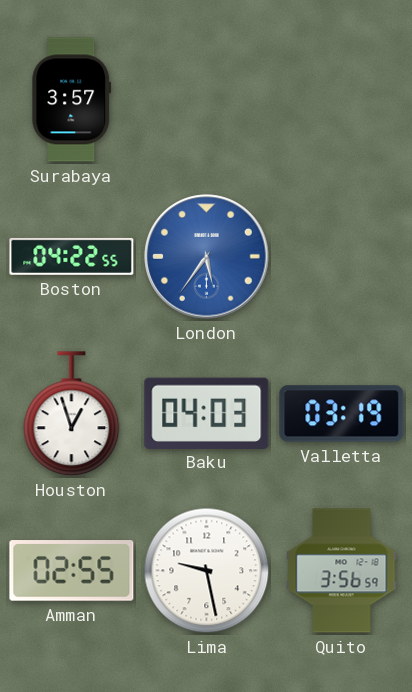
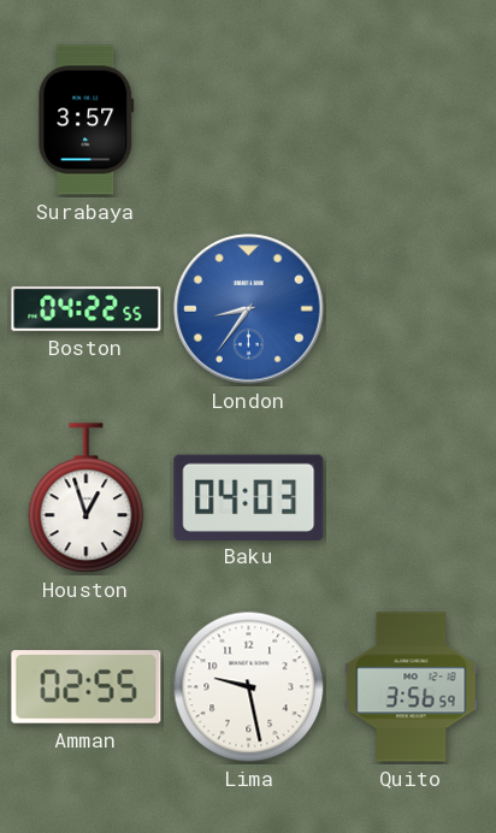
London: 5:36 -> 8:36
Valletta: 03:19 -> none
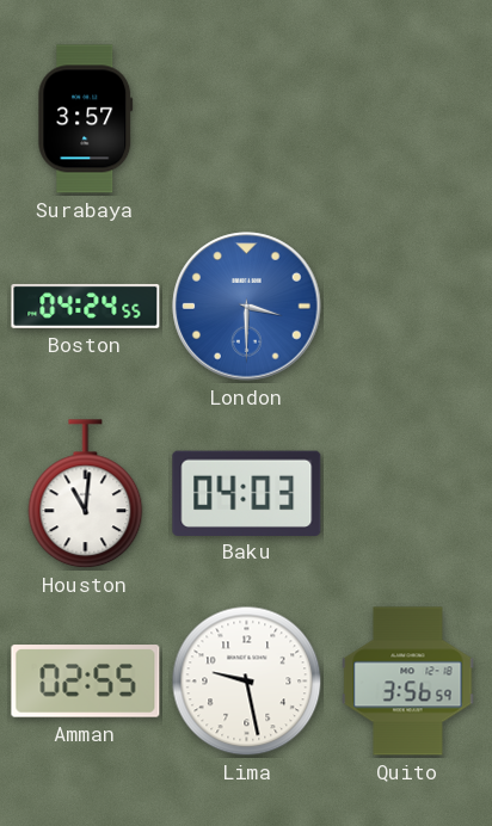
Boston: 04:22 -> 04:24
London: 8:36 -> 3:30
Houston: 12:57 -> 11:01
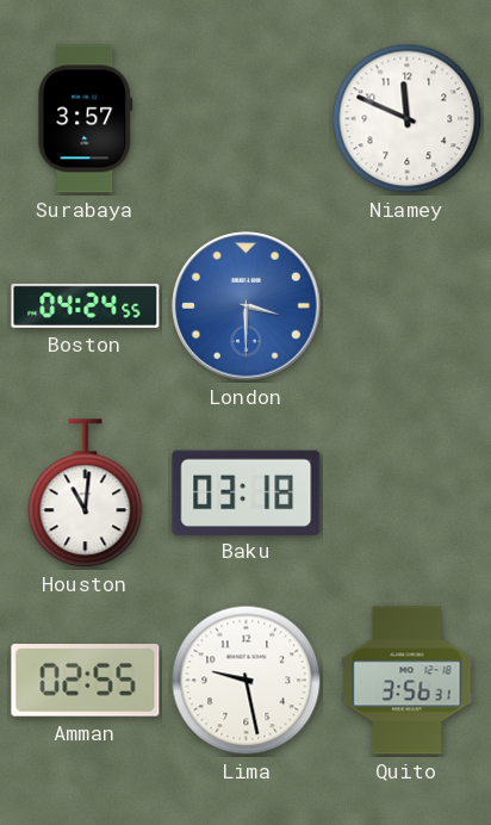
Niamey: none -> 11:49
Baku: 04:03 -> 03:18
Quito: 3:56:59 -> 3:56:31
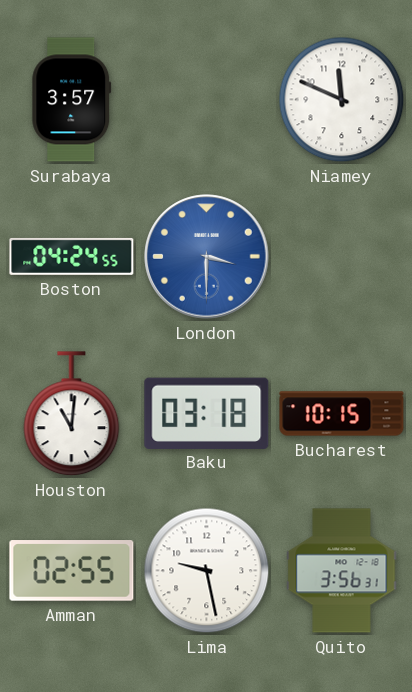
Bucharest: none -> 10:15
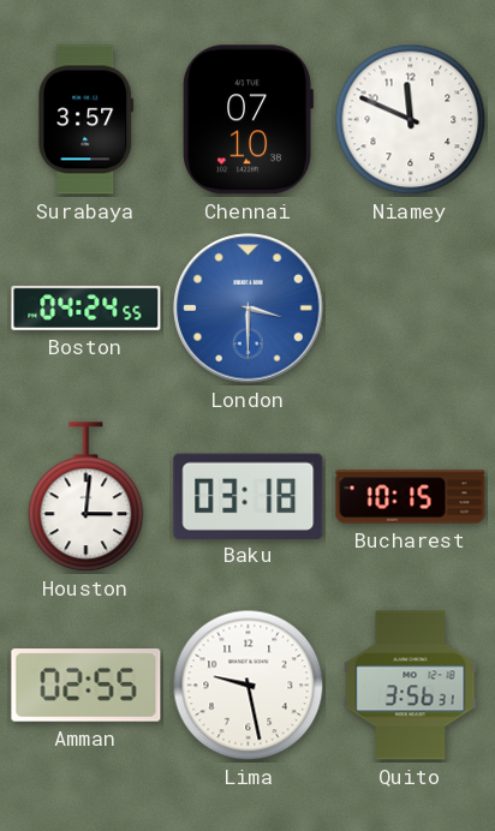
Chennai: none -> 07:10
Houston: 11:01 -> 3:01
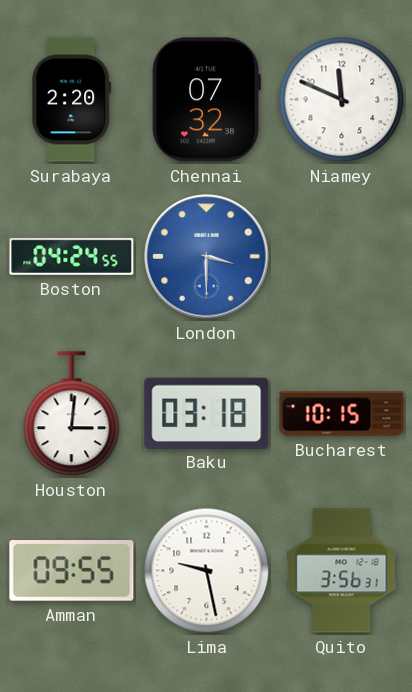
Surabaya: 3:57 -> 2:20
Chennai: 07:10 -> 07:32
Amman: 02:55 -> 09:55
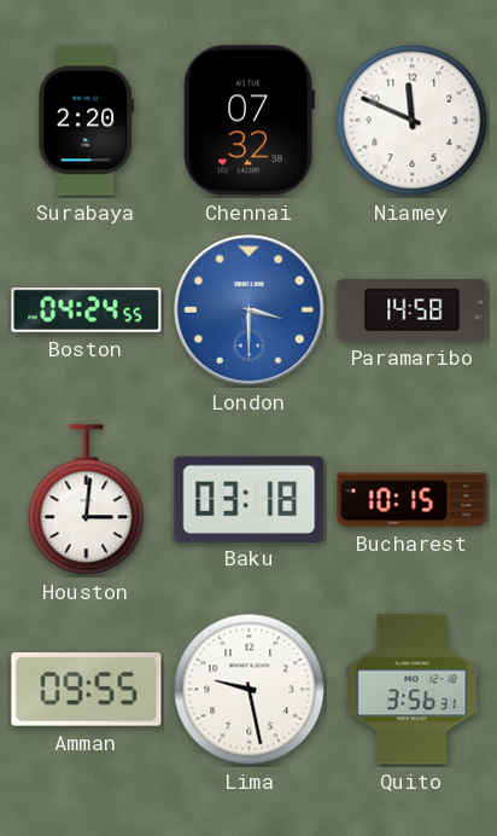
Paramaribo: none -> 14:58
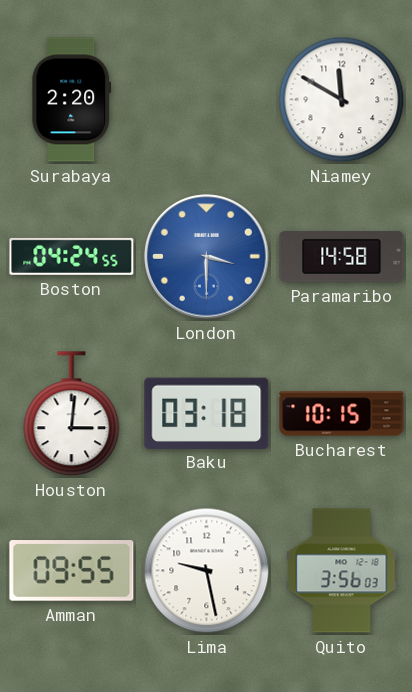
Chennai: 07:32 -> none
Niamey: 11:49 -> 11:50
Quito: 3:56:31 -> 3:56:03
